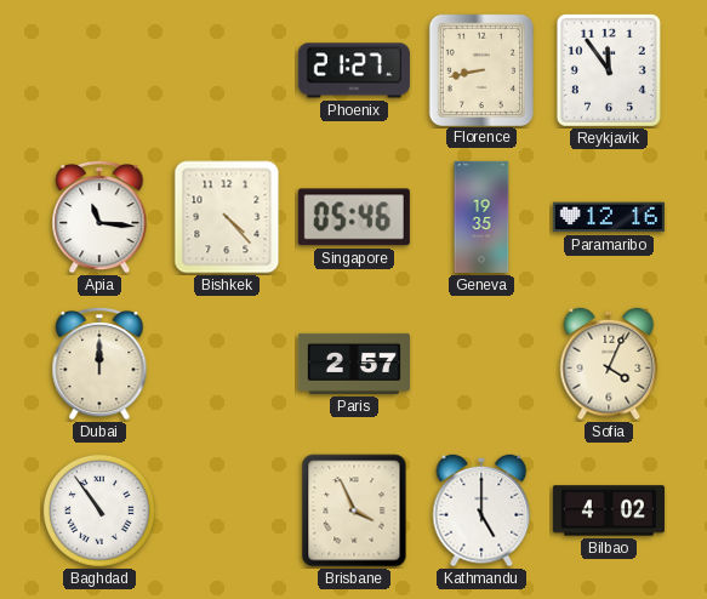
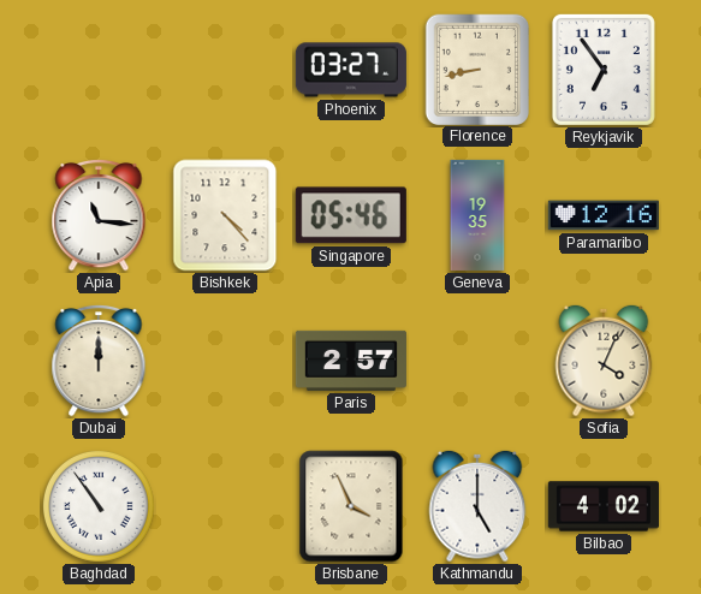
Phoenix: 21:27 -> 03:27
Reykjavik: 11:54 -> 6:54
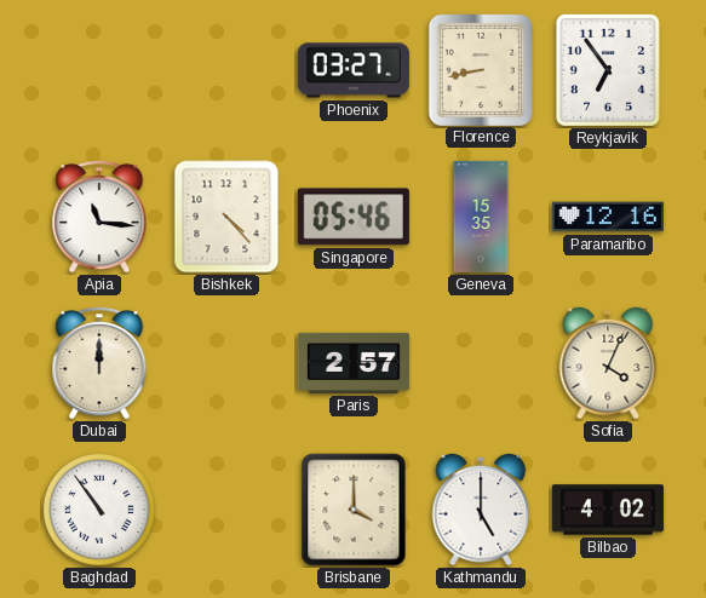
Geneva: 19:35 -> 15:35
Brisbane: 3:56 -> 4:00
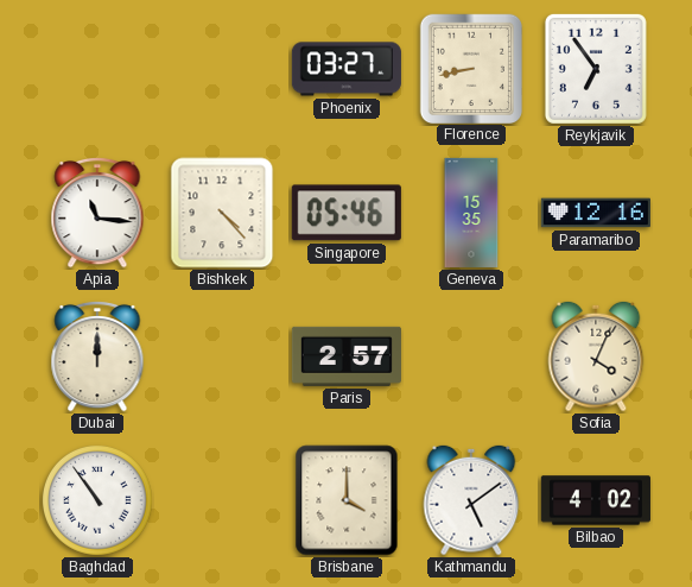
Kathmandu: 5:00 -> 5:09
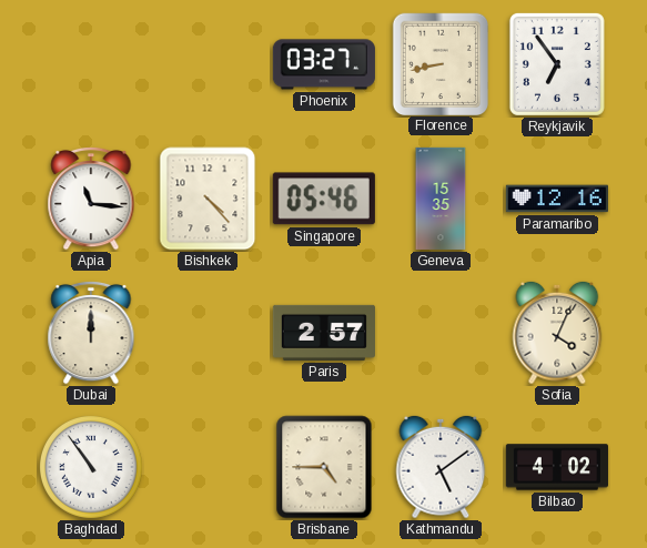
Brisbane: 4:00 -> 4:45
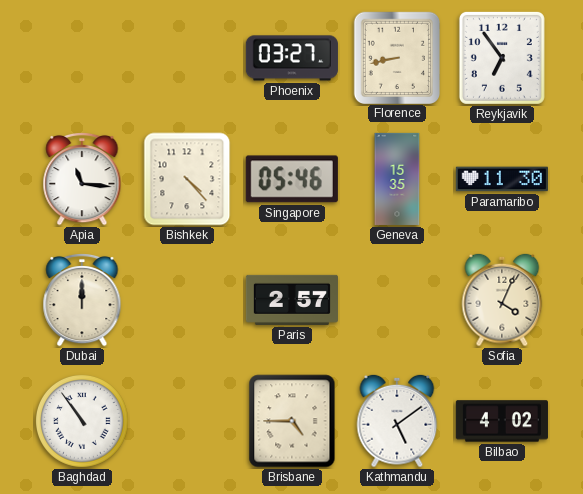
Paramaribo: 12:16 -> 11:30
